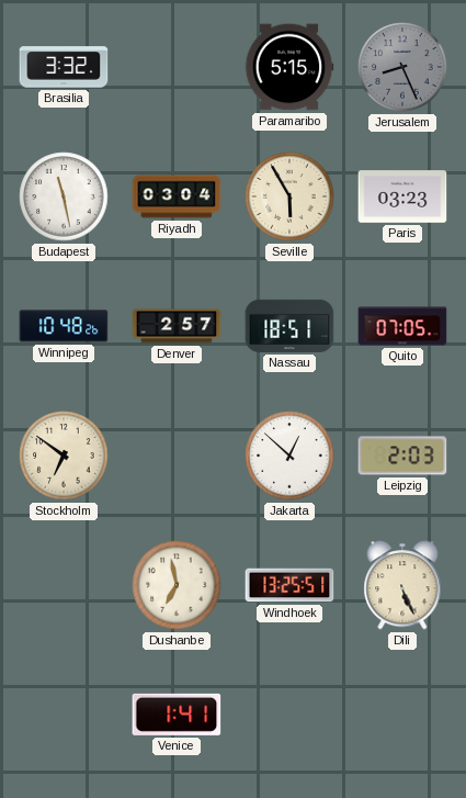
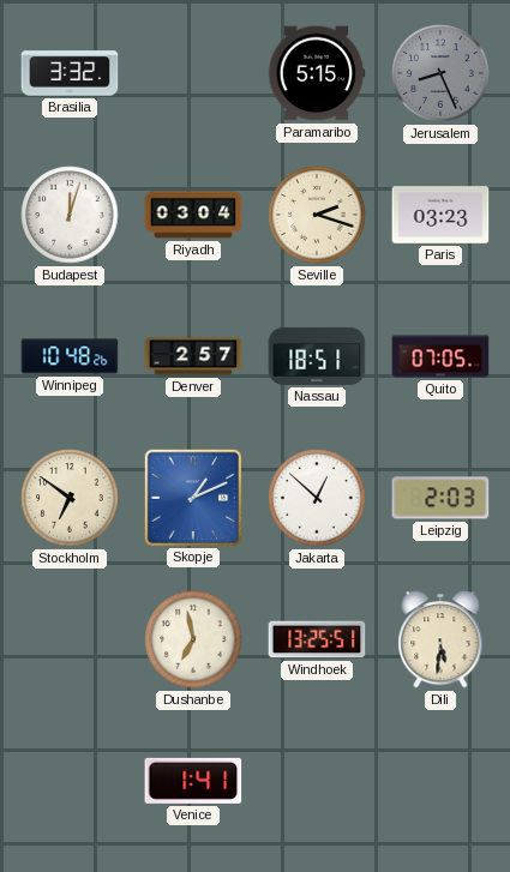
Budapest: 11:28 -> 12:03
Seville: 5:55 -> 2:18
Skopje: none -> 1:11
Dili: 5:26 -> 5:31
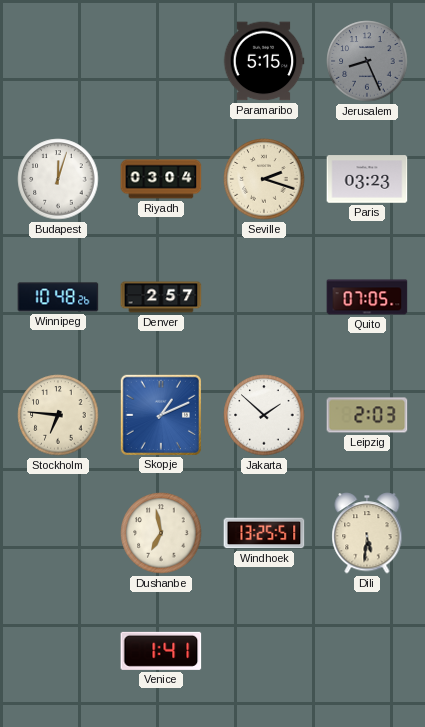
Brasilia: 3:32 -> none
Nassau: 18:51 -> none
Stockholm: 6:51 -> 6:46
Jakarta: 12:52 -> 1:52
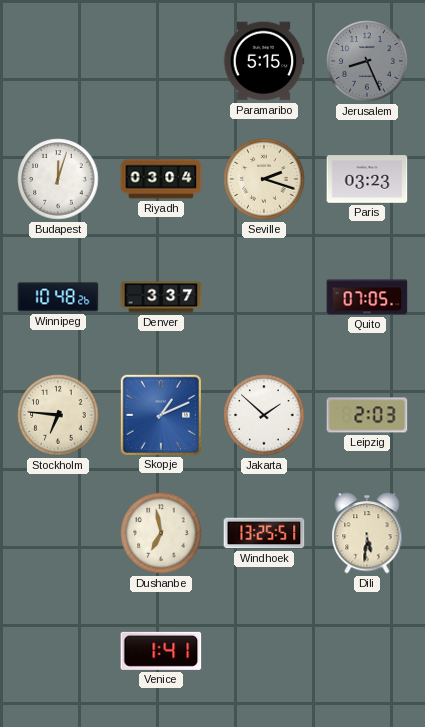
Denver: 2:57 -> 3:37
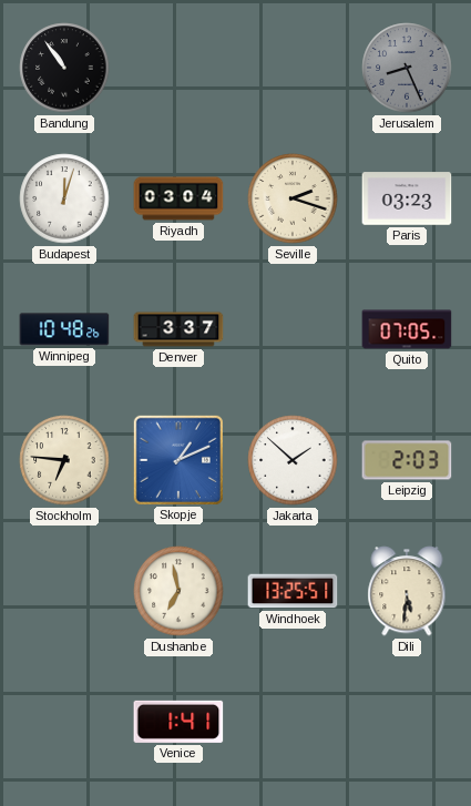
Bandung: none -> 10:54
Paramaribo: 5:15 -> none
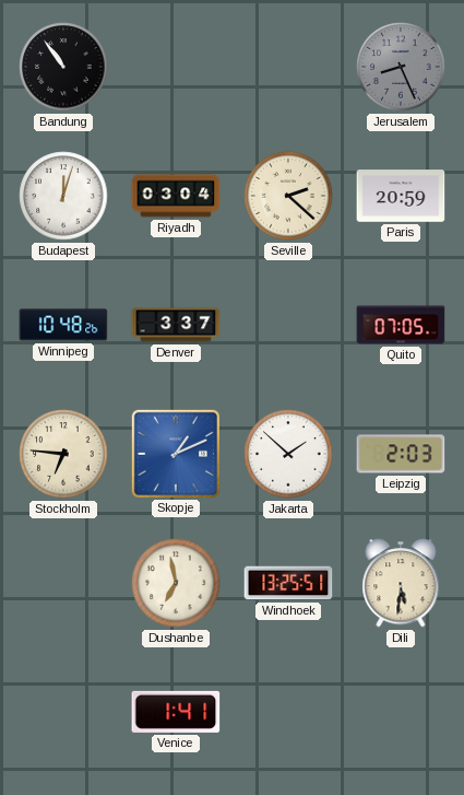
Seville: 2:18 -> 2:22
Paris: 03:23 -> 20:59
